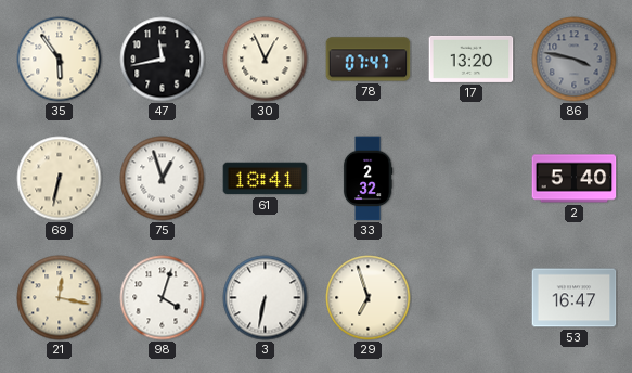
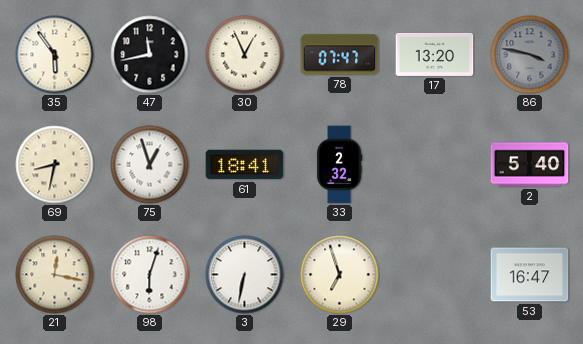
69: 6:32 -> 8:32
98: 4:03 -> 6:03
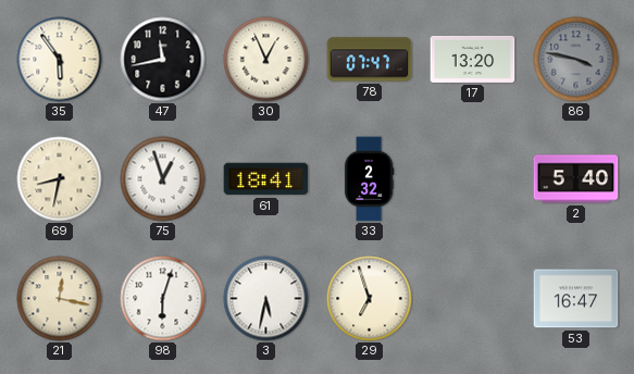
3: 6:32 -> 5:32
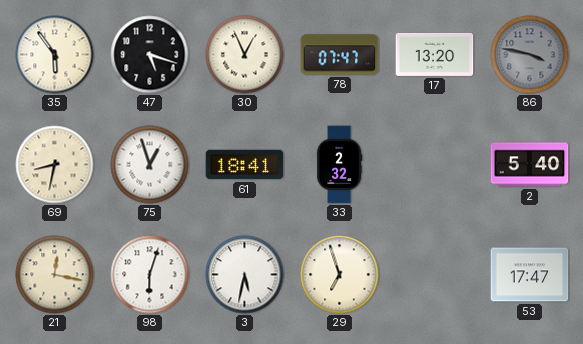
47: 11:43 -> 5:18
53: 16:47 -> 17:47
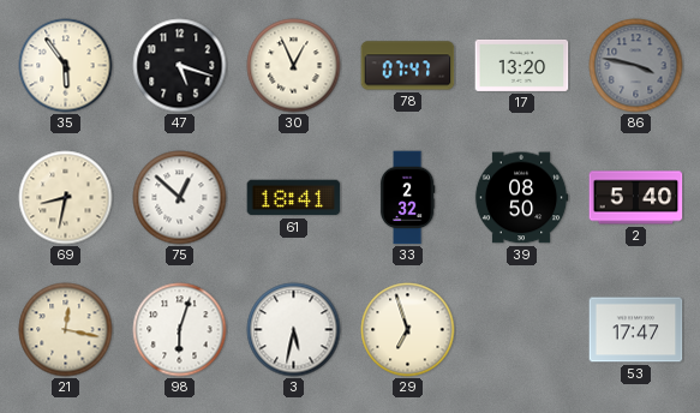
75: 12:57 -> 12:52
39: none -> 08:50
